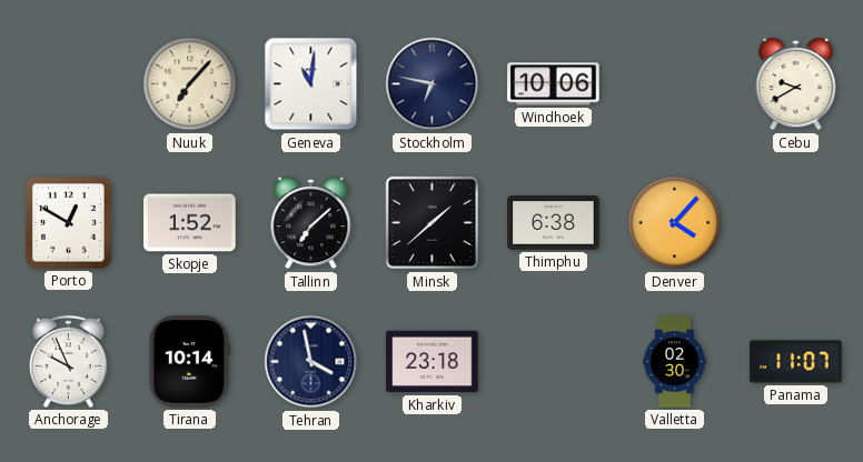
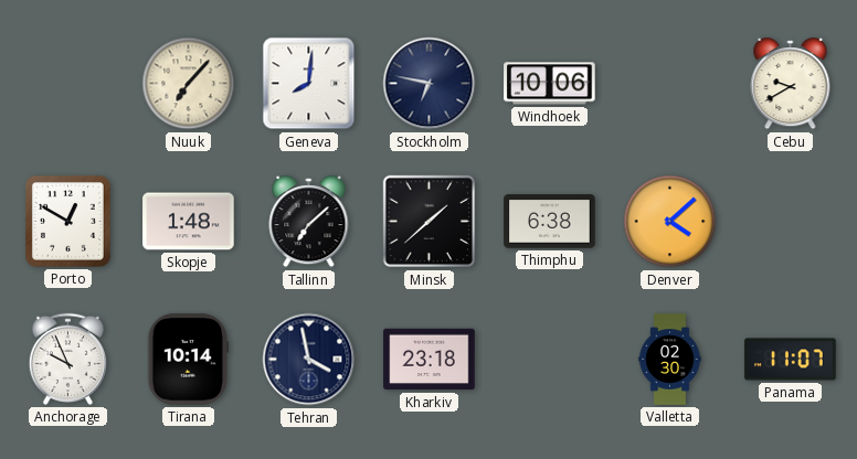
Geneva: 11:01 -> 8:01
Skopje: 1:52 -> 1:48
Denver: 4:07 -> 4:08
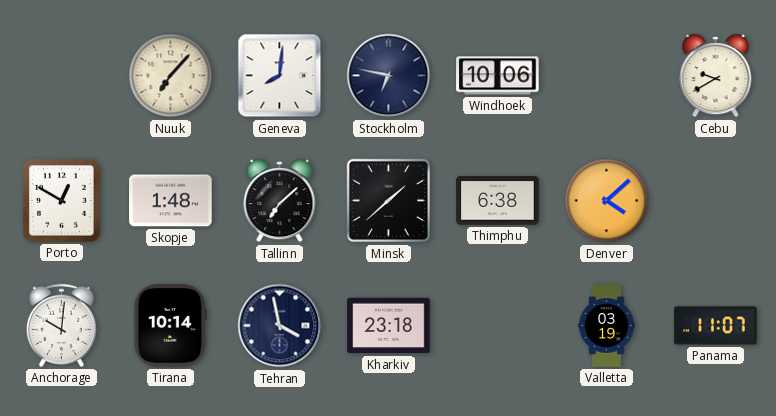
Anchorage: 9:56 -> 10:01
Valletta: 02:30 -> 03:19
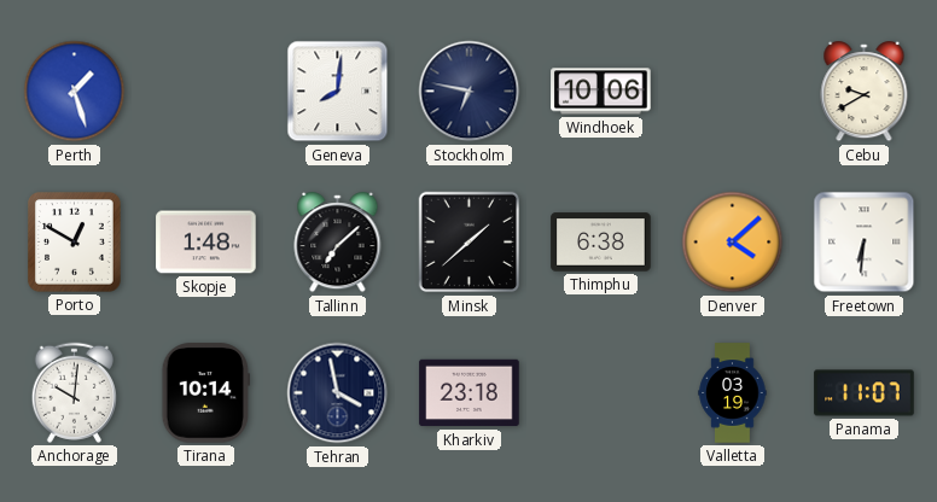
Perth: none -> 1:27
Nuuk: 7:07 -> none
Freetown: none -> 6:31
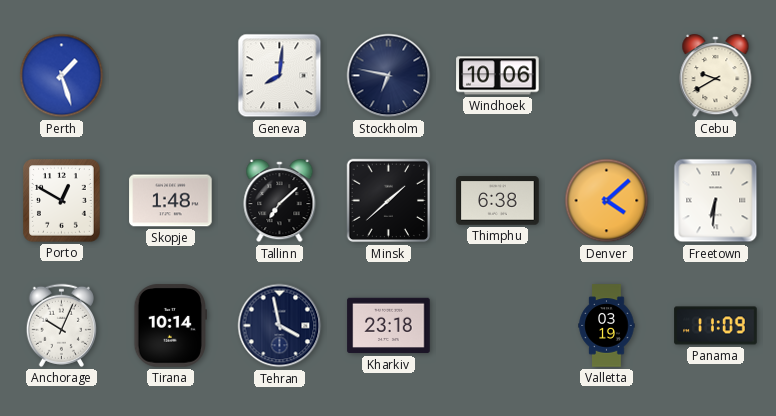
Anchorage: 10:01 -> 10:04
Panama: 11:07 -> 11:09
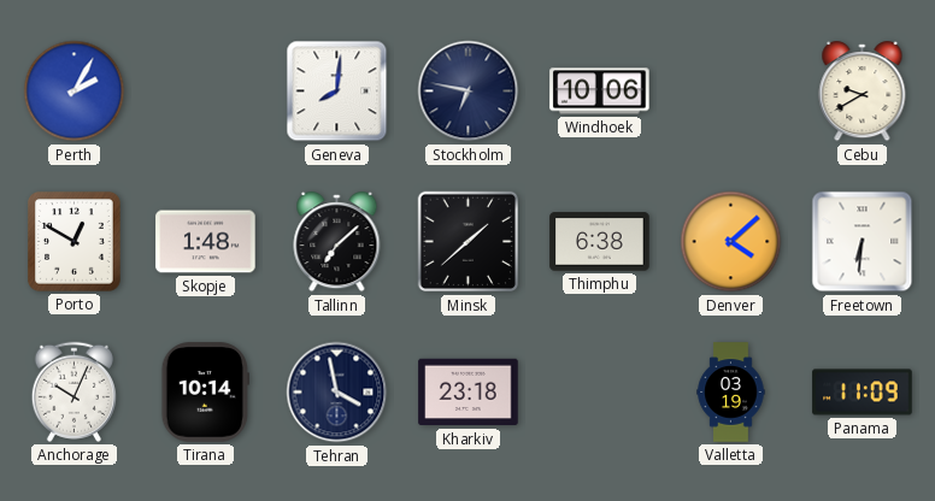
Perth: 1:27 -> 2:05
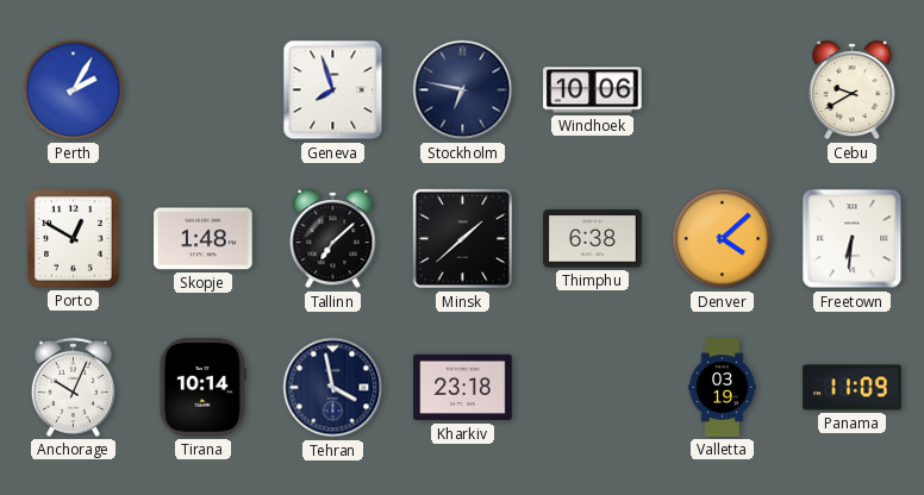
Geneva: 8:01 -> 7:57
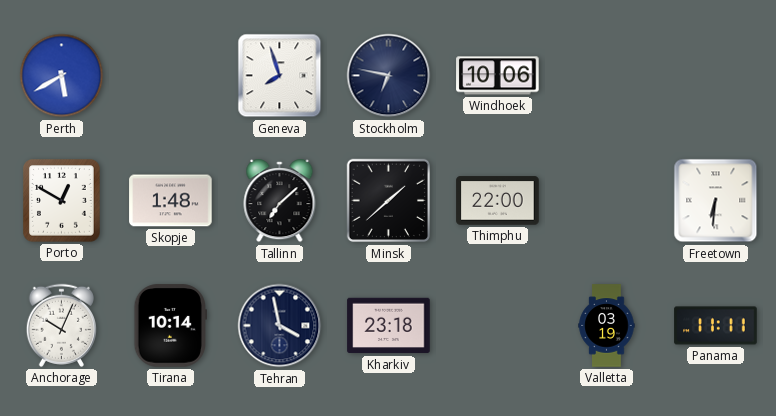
Perth: 2:05 -> 5:40
Cebu: 9:40 -> none
Thimphu: 6:38 -> 22:00
Denver: 4:08 -> none
Panama: 11:09 -> 11:11
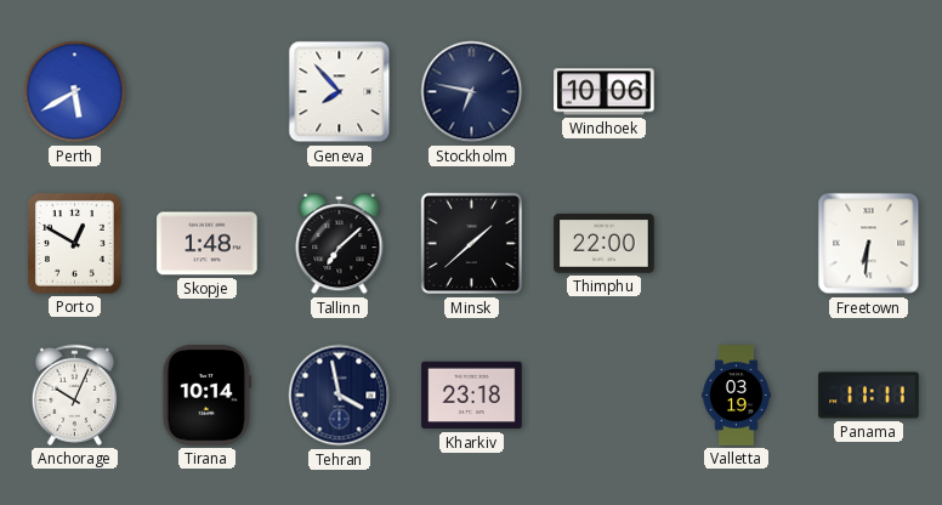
Geneva: 7:57 -> 7:53
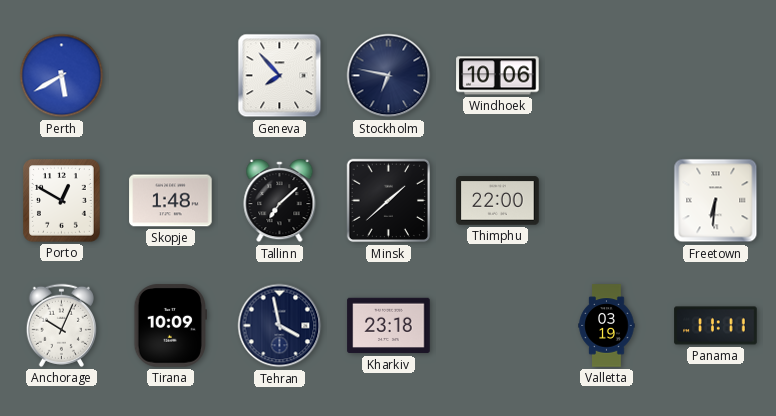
Tirana: 10:14 -> 10:09
